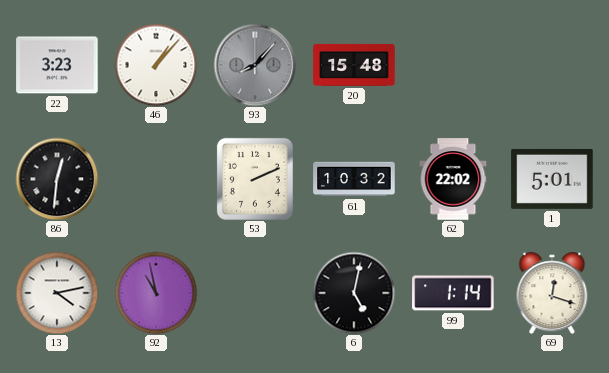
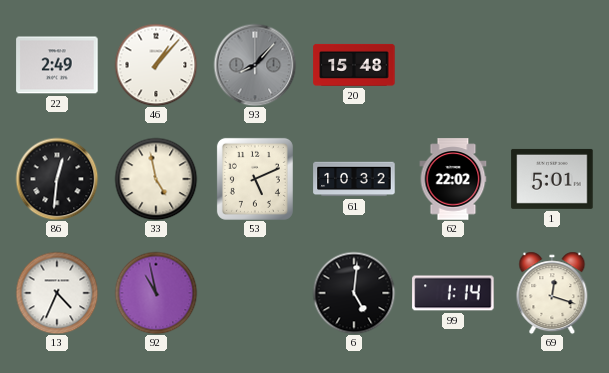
22: 3:23 -> 2:49
33: none -> 4:58
53: 2:11 -> 5:11
13: 4:13 -> 4:34
6: 5:02 -> 5:01
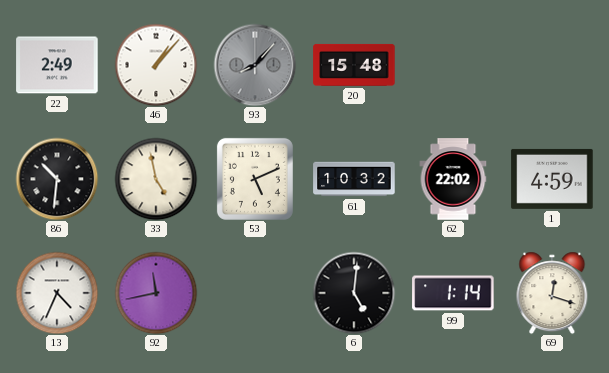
86: 12:31 -> 10:31
1: 5:01 -> 4:59
92: 10:58 -> 11:43
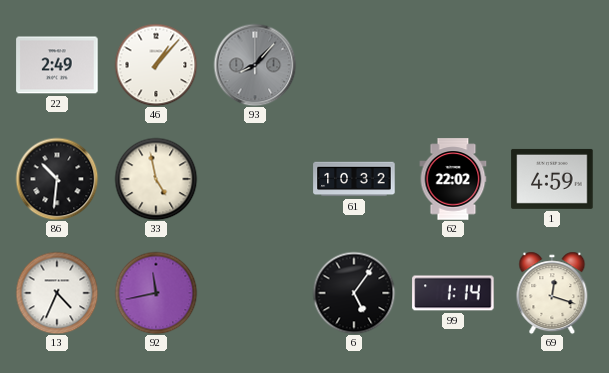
20: 15:48 -> none
53: 5:11 -> none
6: 5:01 -> 5:06
